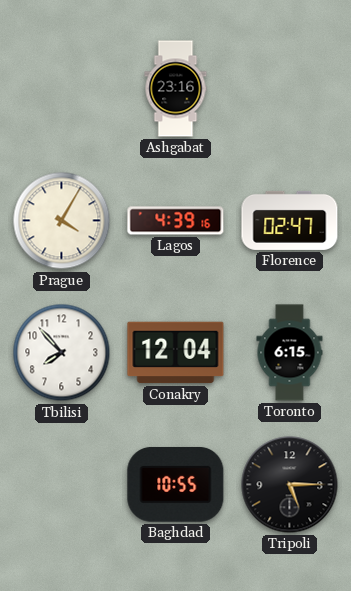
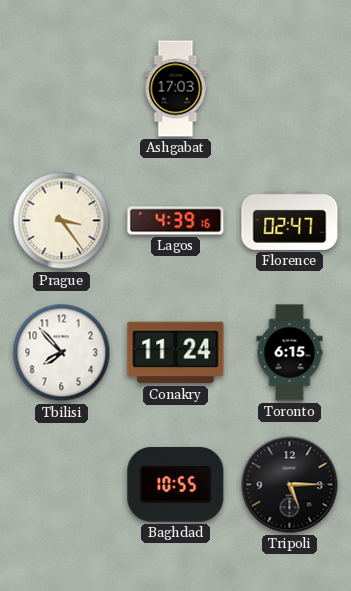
Ashgabat: 23:16 -> 17:03
Prague: 4:05 -> 3:24
Conakry: 12:04 -> 11:24
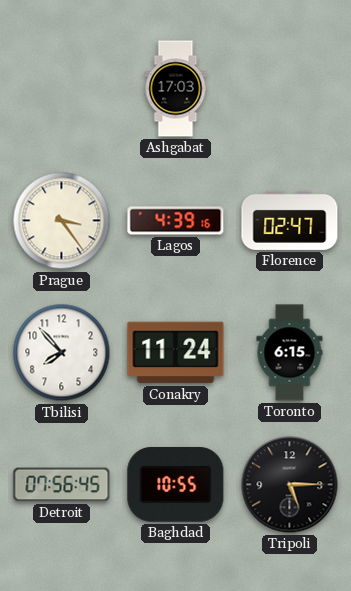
Detroit: none -> 07:56
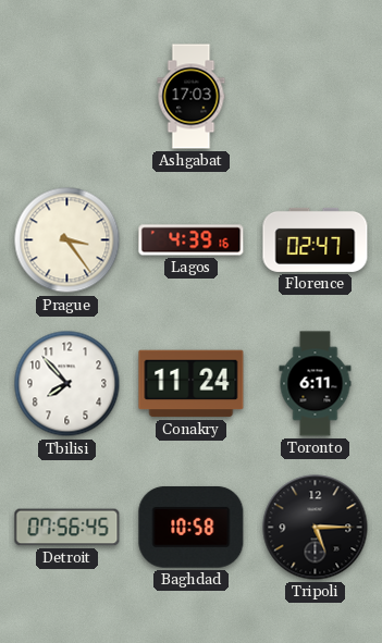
Toronto: 6:15 -> 6:11
Baghdad: 10:55 -> 10:58
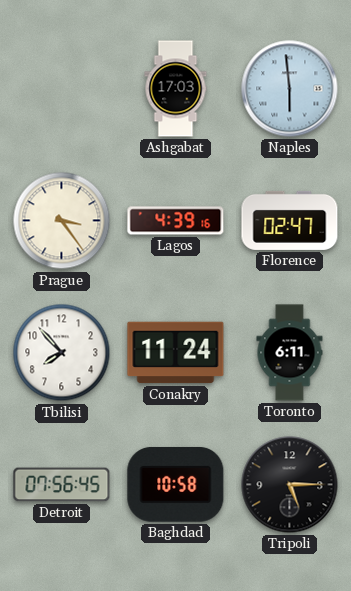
Naples: none -> 5:59
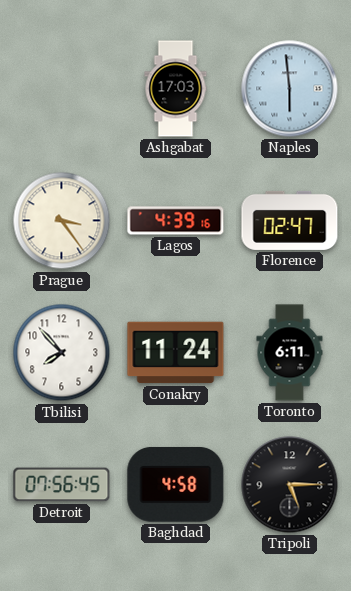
Baghdad: 10:58 -> 4:58
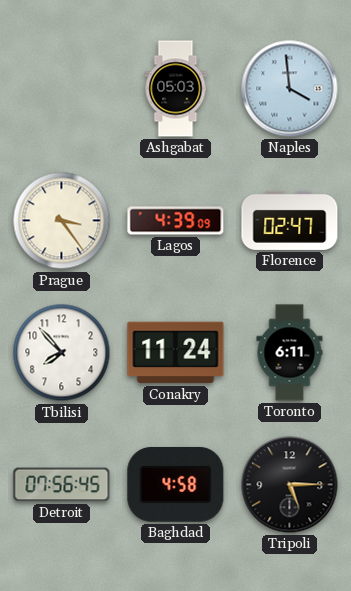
Ashgabat: 17:03 -> 05:03
Naples: 5:59 -> 3:59
Lagos: 4:39:16 -> 4:39:09
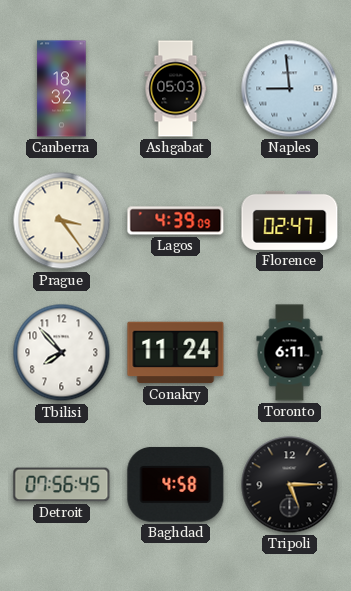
Canberra: none -> 18:32
Naples: 3:59 -> 8:59
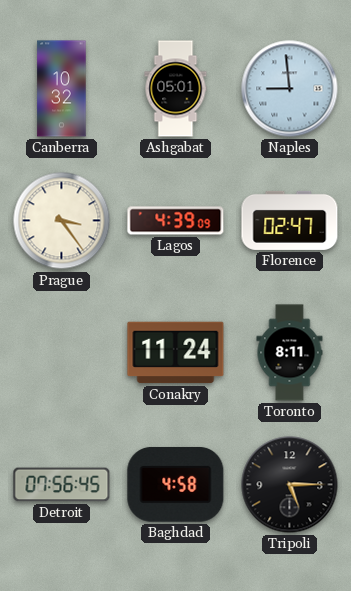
Canberra: 18:32 -> 10:32
Ashgabat: 05:03 -> 05:01
Tbilisi: 7:53 -> none
Toronto: 6:11 -> 8:11
